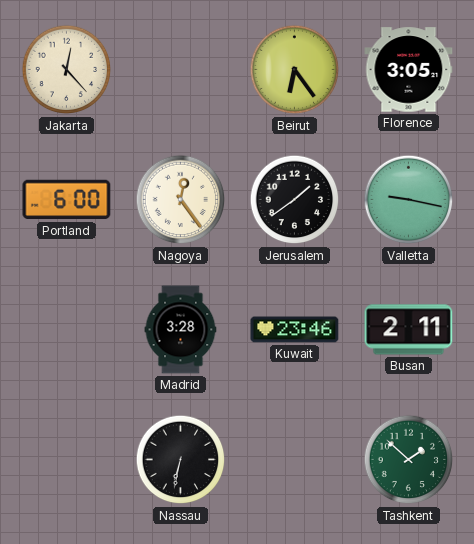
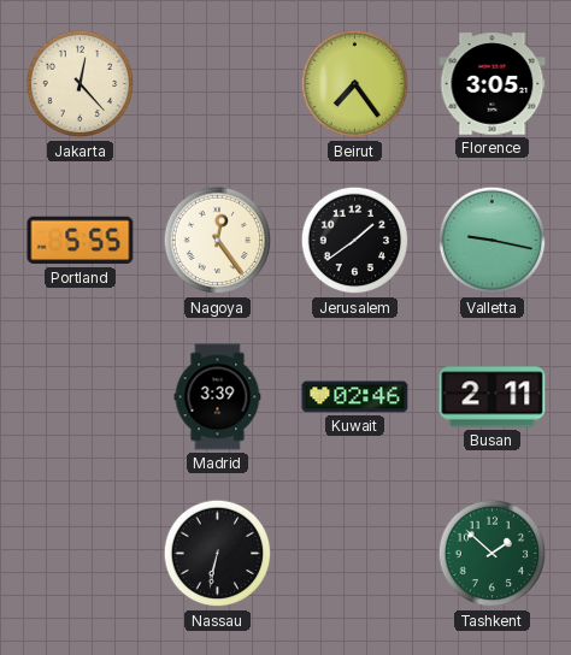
Beirut: 6:24 -> 7:24
Portland: 6:00 -> 5:55
Madrid: 3:28 -> 3:39
Kuwait: 23:46 -> 02:46
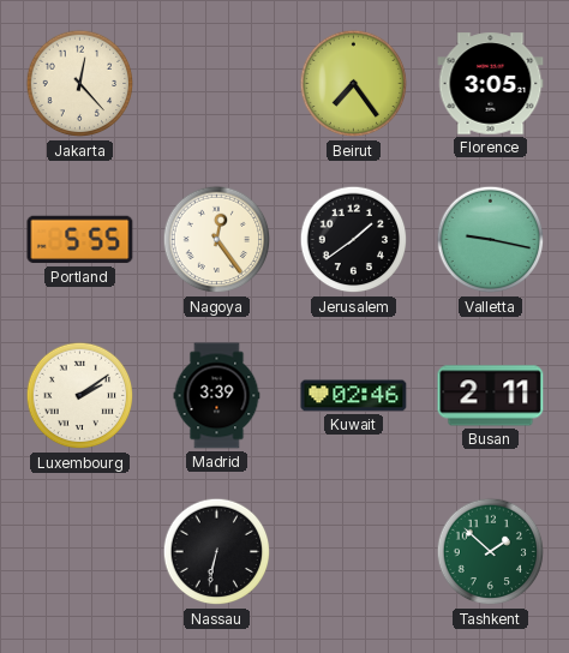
Luxembourg: none -> 2:09
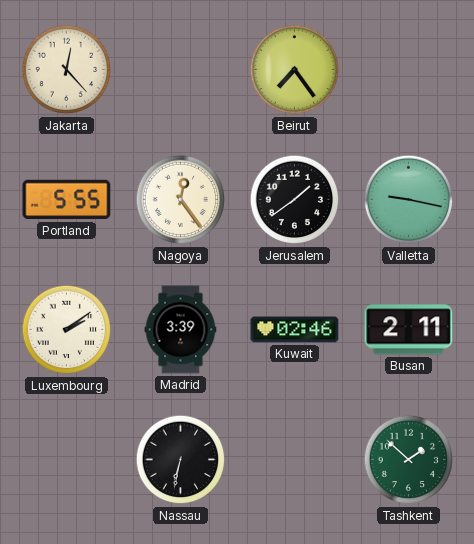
Florence: 3:05 -> none
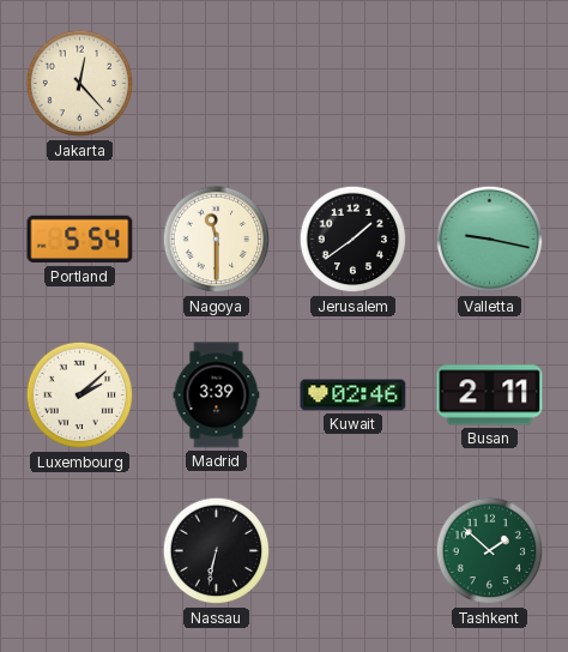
Beirut: 7:24 -> none
Portland: 5:55 -> 5:54
Nagoya: 12:24 -> 11:30
Luxembourg: 2:09 -> 2:08
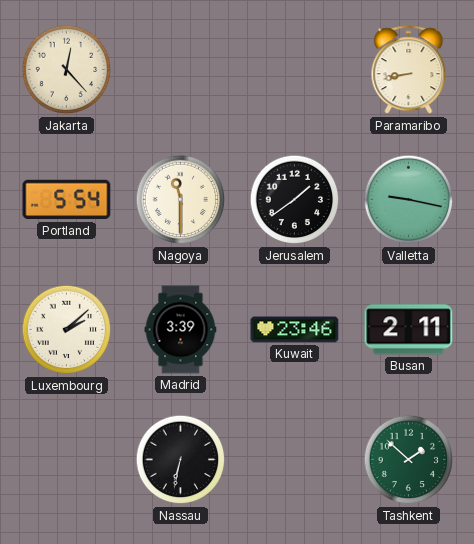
Paramaribo: none -> 8:43
Kuwait: 02:46 -> 23:46
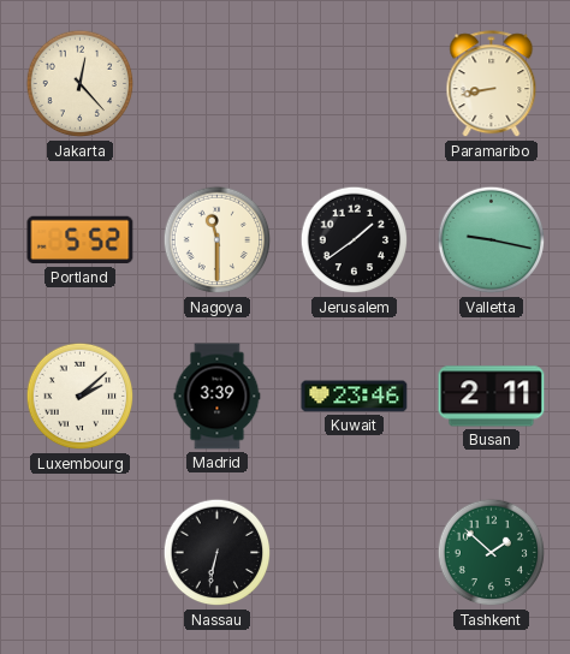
Portland: 5:54 -> 5:52
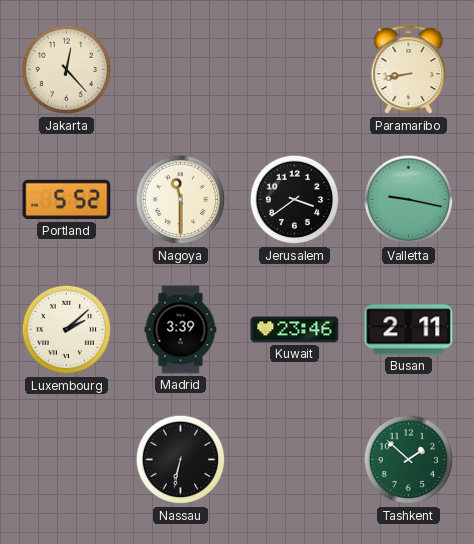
Jerusalem: 1:39 -> 3:39
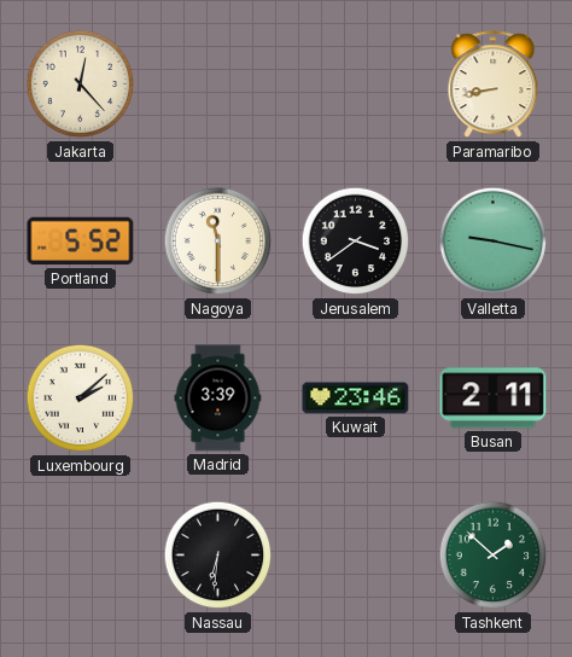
Nassau: 6:32 -> 6:31
